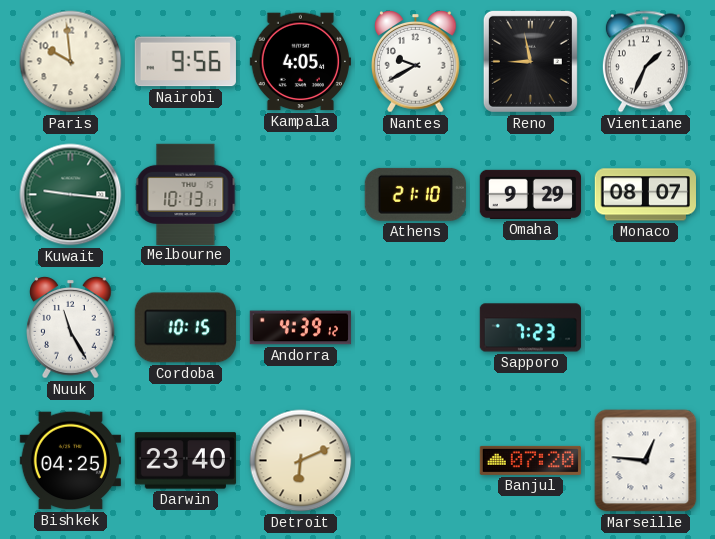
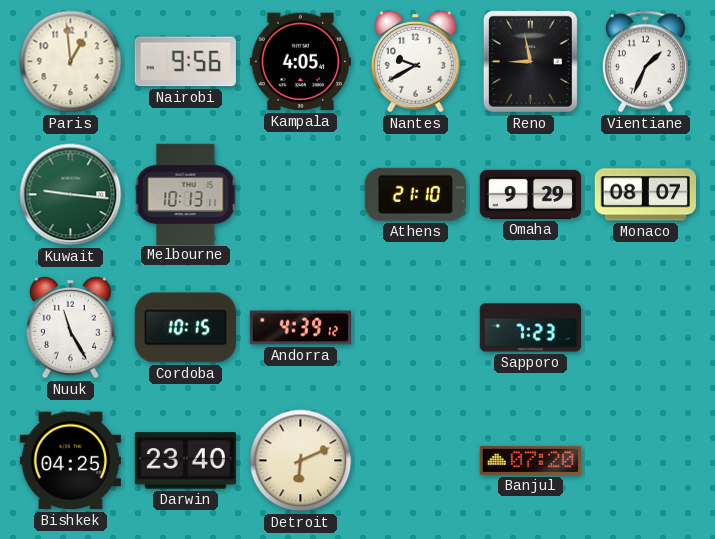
Paris: 9:59 -> 12:59
Marseille: 12:46 -> none
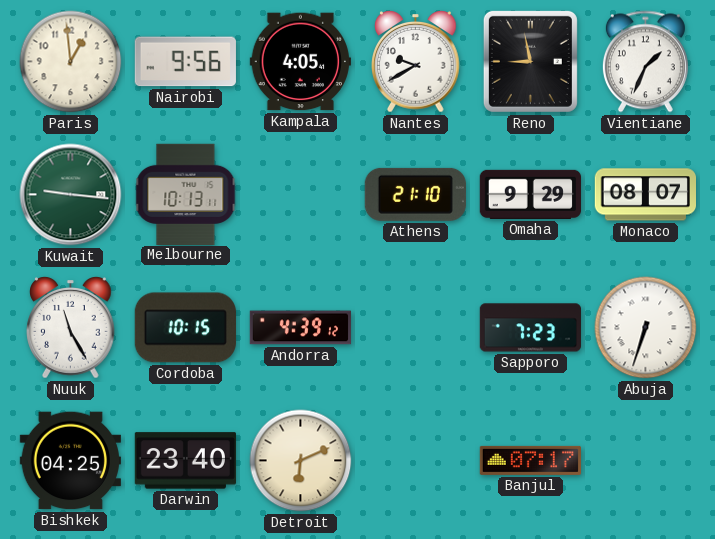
Abuja: none -> 6:33
Banjul: 07:20 -> 07:17
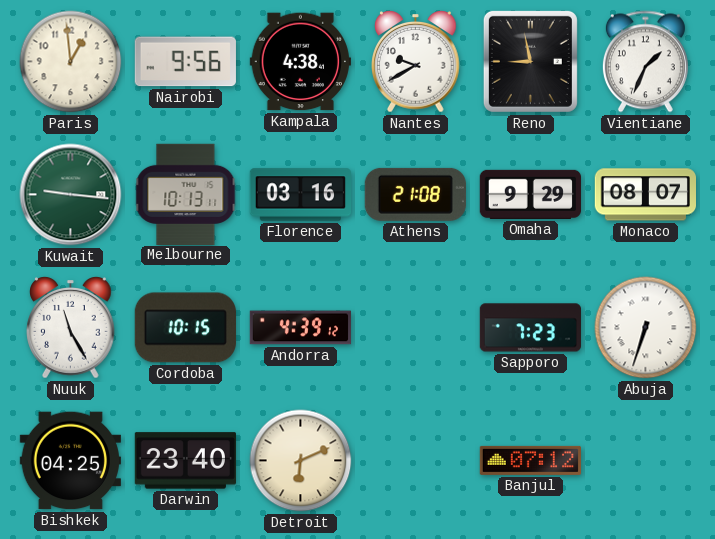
Kampala: 4:05 -> 4:38
Florence: none -> 03:16
Athens: 21:10 -> 21:08
Banjul: 07:17 -> 07:12
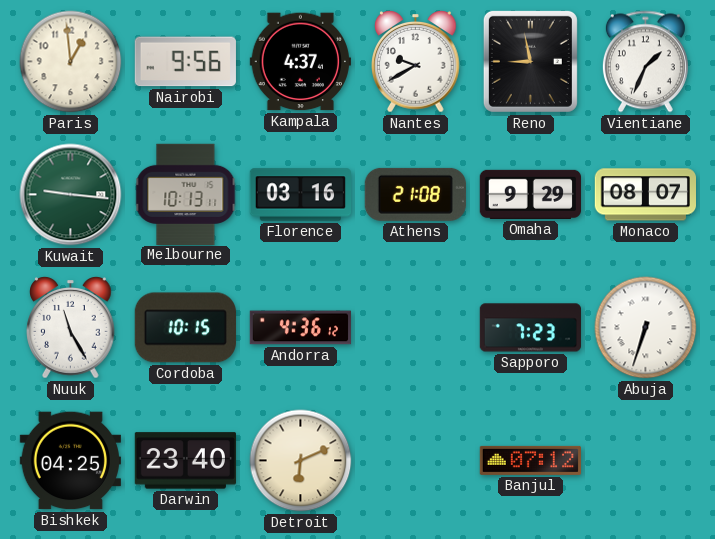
Kampala: 4:38 -> 4:37
Andorra: 4:39 -> 4:36
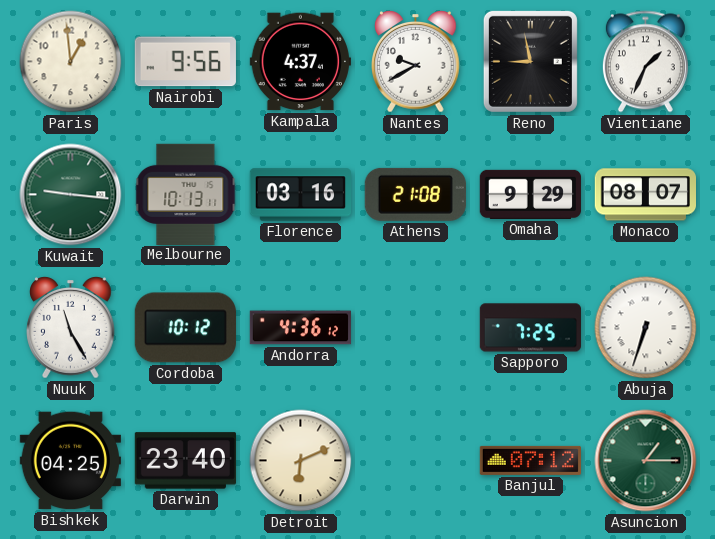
Cordoba: 10:15 -> 10:12
Sapporo: 7:23 -> 7:25
Asuncion: none -> 1:15
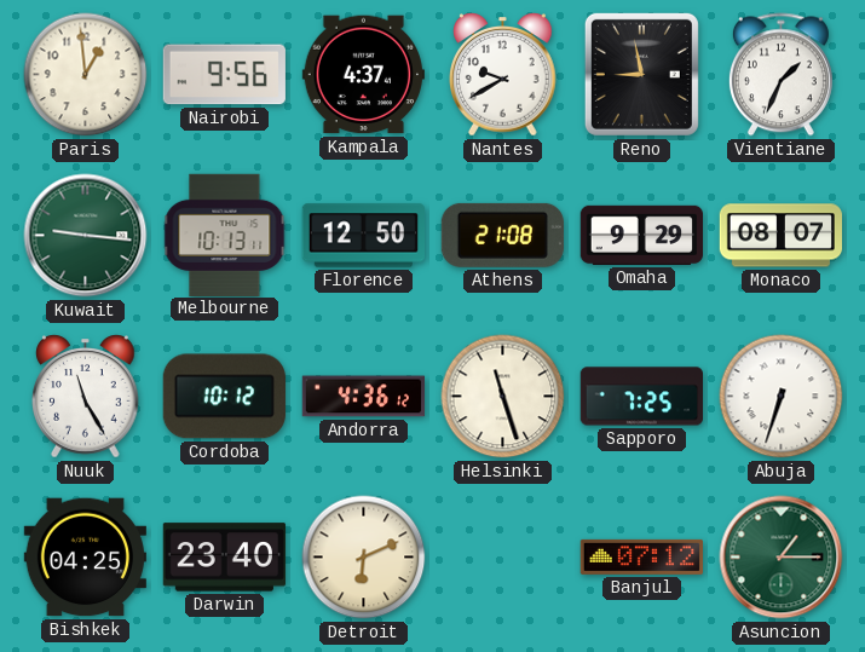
Florence: 03:16 -> 12:50
Helsinki: none -> 11:27
